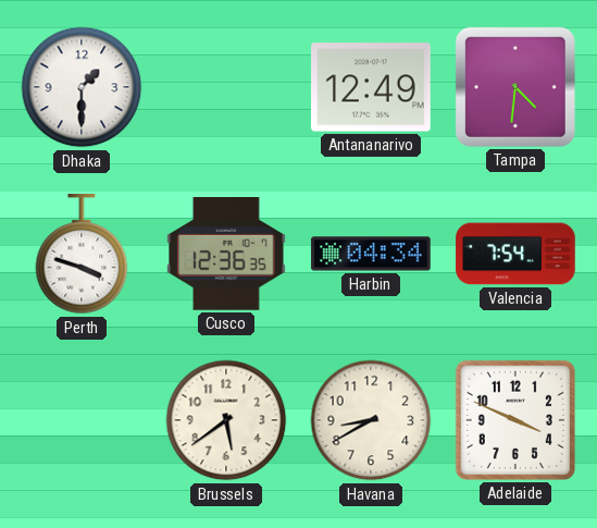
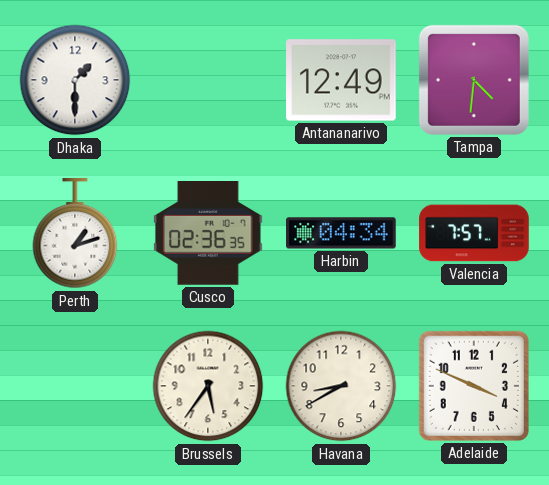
Perth: 3:48 -> 1:12
Cusco: 12:36 -> 02:36
Valencia: 7:54 -> 7:57
Brussels: 5:39 -> 5:36
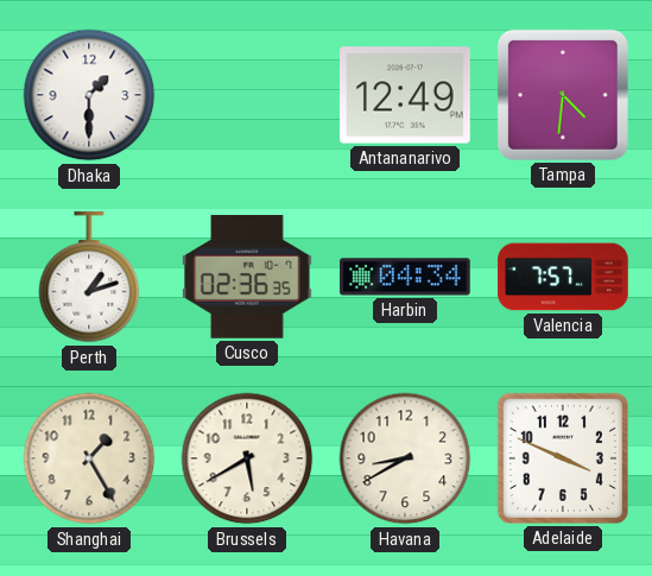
Shanghai: none -> 1:25
Brussels: 5:36 -> 5:40
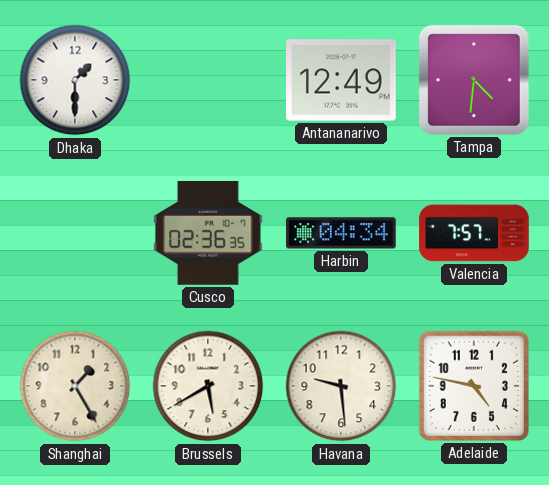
Perth: 1:12 -> none
Havana: 8:40 -> 9:29
Adelaide: 3:49 -> 4:47
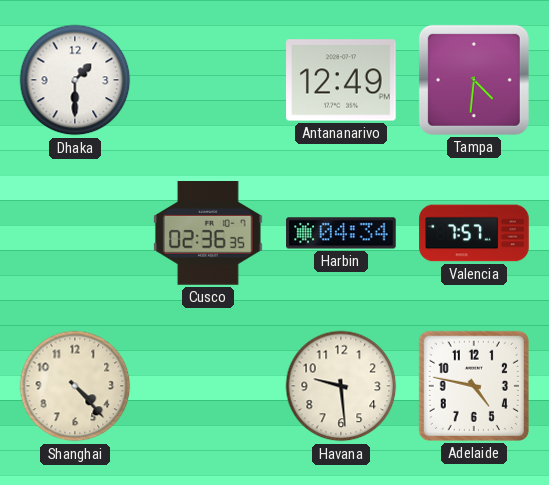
Shanghai: 1:25 -> 4:23
Brussels: 5:40 -> none
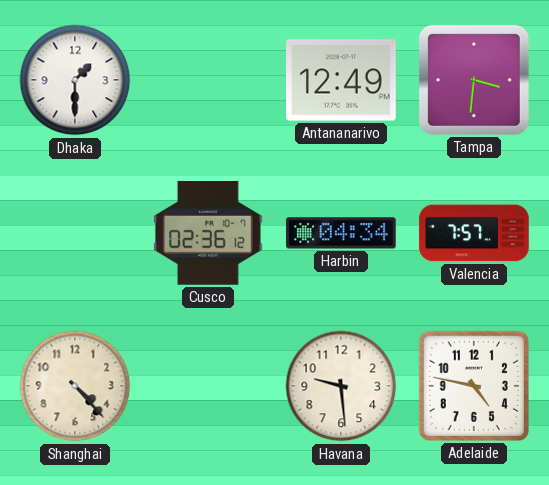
Tampa: 4:31 -> 3:31
Cusco: 02:36:35 -> 02:36:12
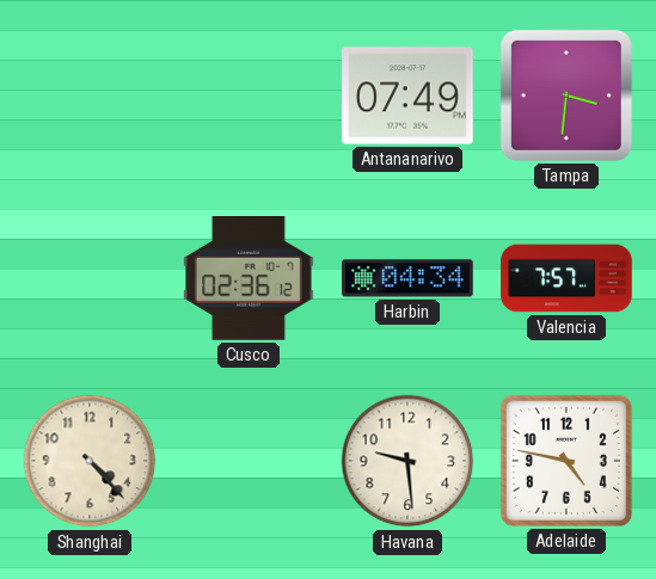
Dhaka: 1:30 -> none
Antananarivo: 12:49 -> 07:49
